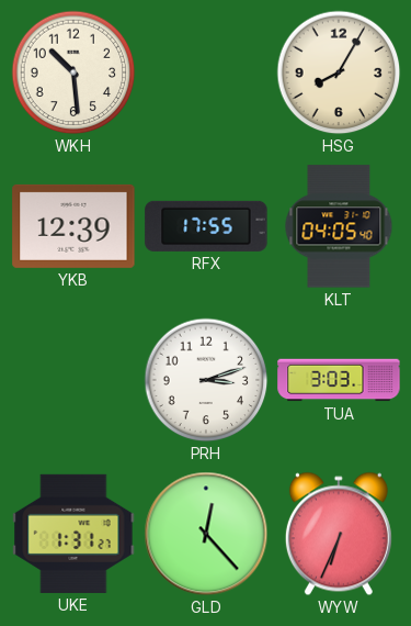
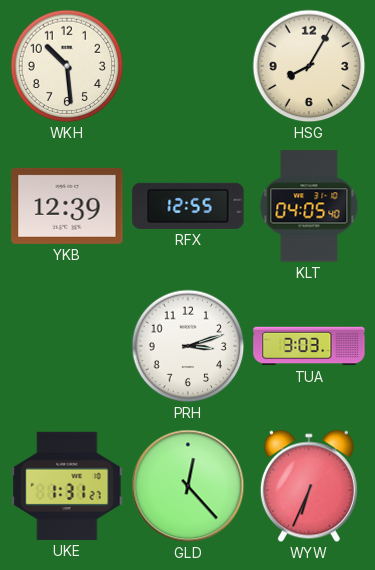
RFX: 17:55 -> 12:55
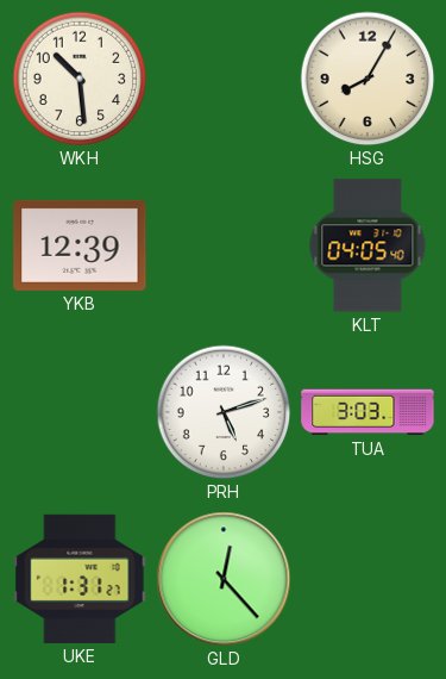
RFX: 12:55 -> none
PRH: 3:12 -> 5:12
WYW: 6:34 -> none
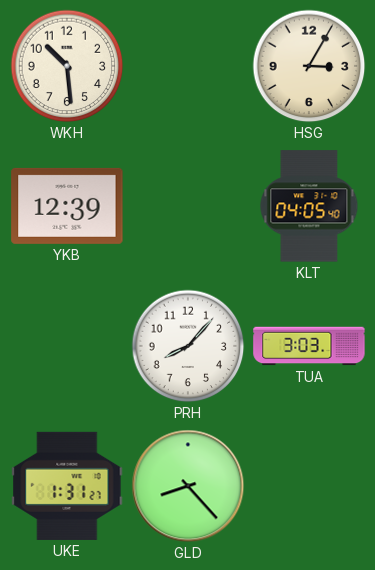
HSG: 8:05 -> 3:05
PRH: 5:12 -> 8:07
GLD: 12:23 -> 8:23
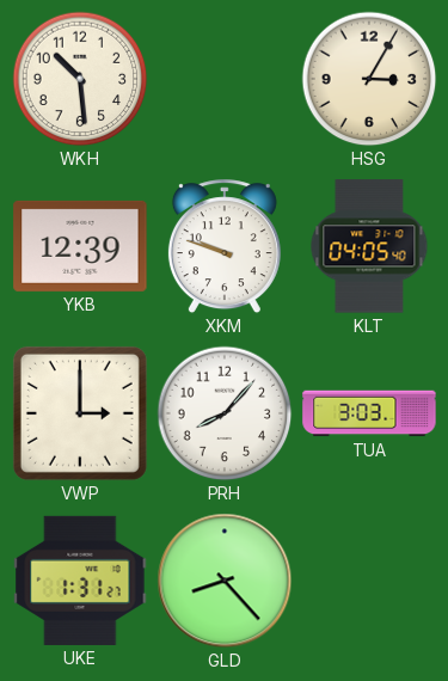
XKM: none -> 9:48
VWP: none -> 3:00
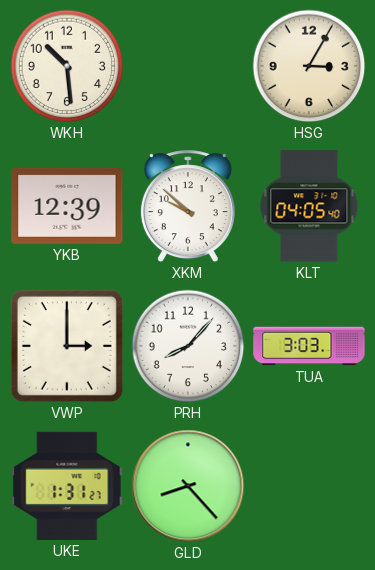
XKM: 9:48 -> 9:52
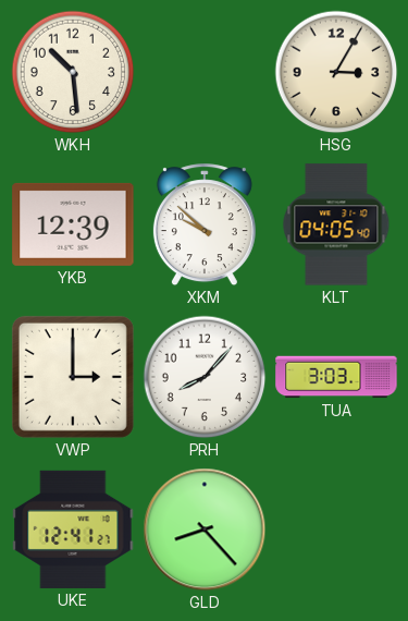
UKE: 1:31 -> 12:41
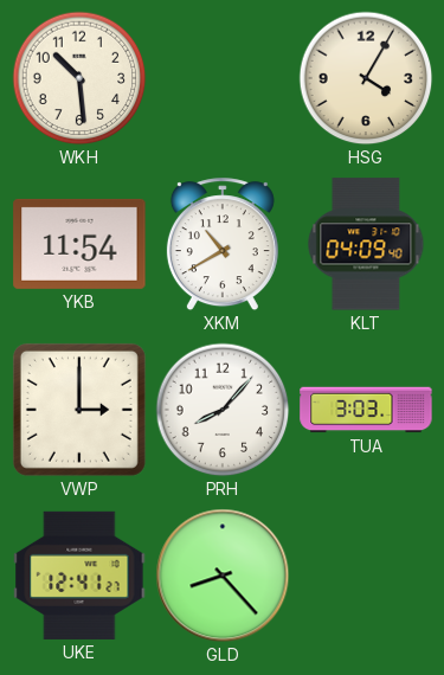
HSG: 3:05 -> 4:05
YKB: 12:39 -> 11:54
XKM: 9:52 -> 10:40
KLT: 04:05 -> 04:09
